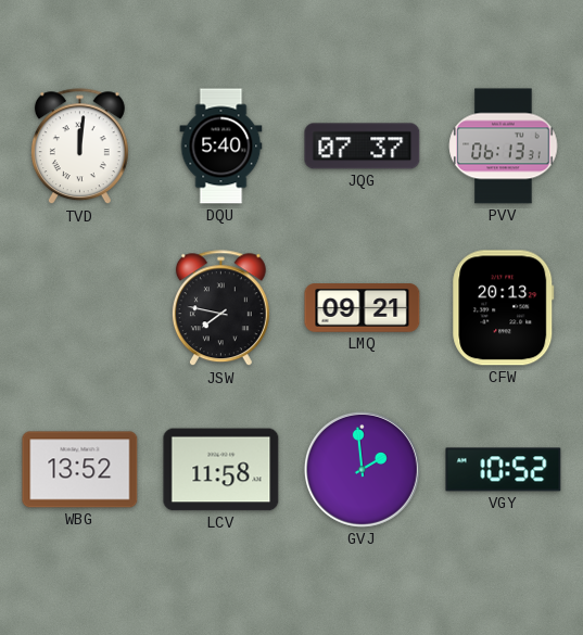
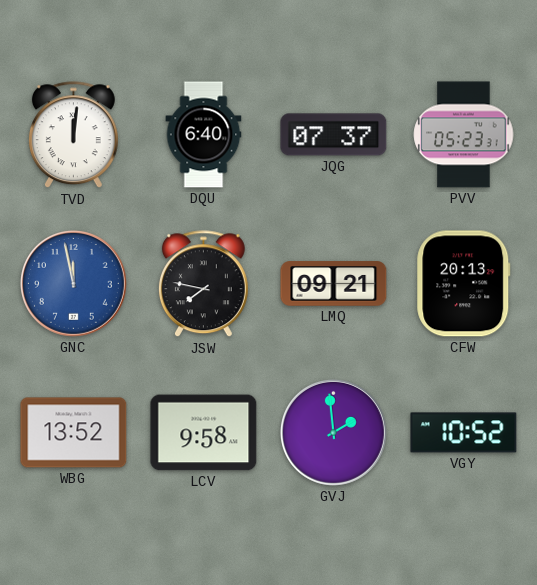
DQU: 5:40 -> 6:40
PVV: 06:13 -> 05:23
GNC: none -> 11:58
LCV: 11:58 -> 9:58
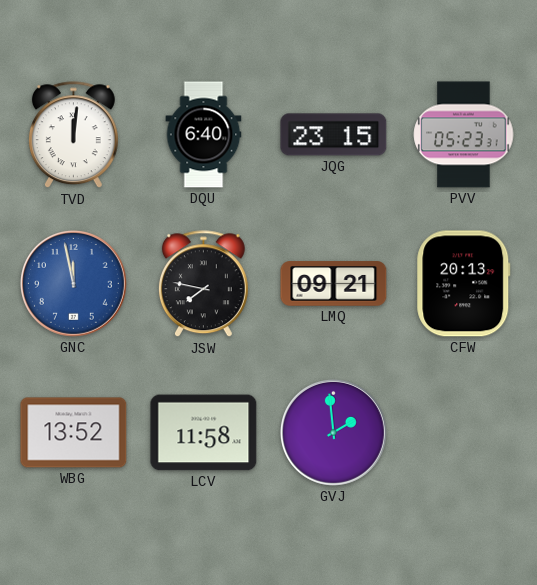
JQG: 07:37 -> 23:15
LCV: 9:58 -> 11:58
VGY: 10:52 -> none
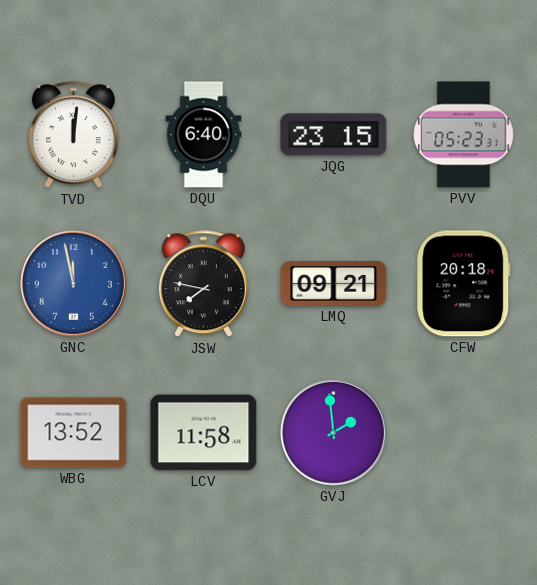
CFW: 20:13 -> 20:18
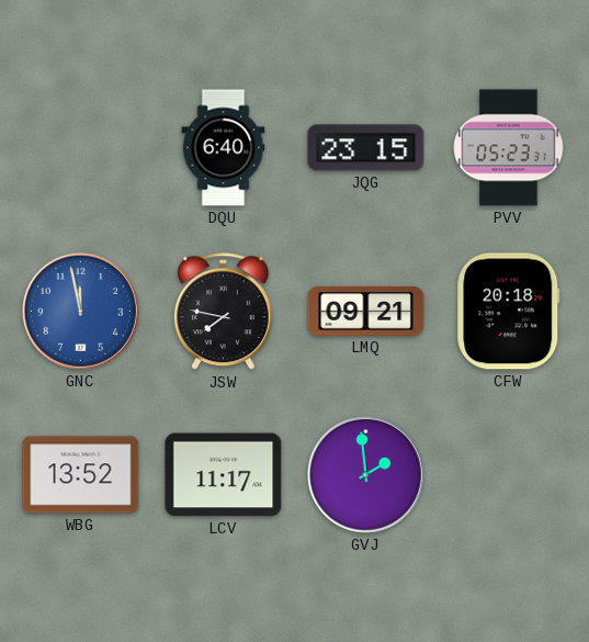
TVD: 12:01 -> none
LCV: 11:58 -> 11:17
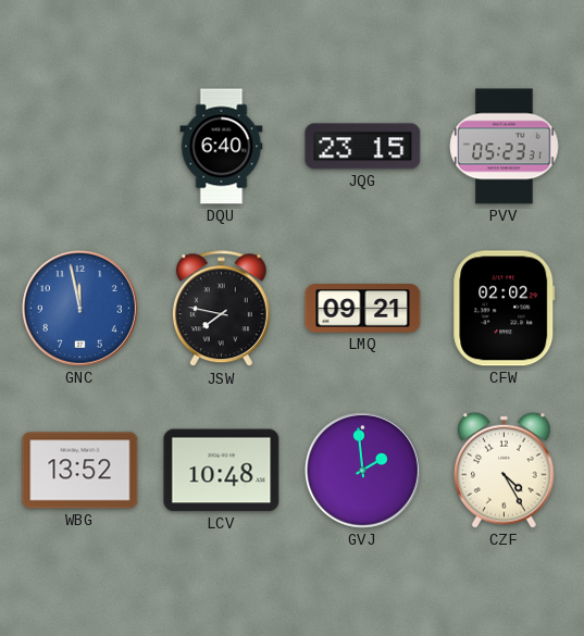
CFW: 20:18 -> 02:02
LCV: 11:17 -> 10:48
CZF: none -> 4:25
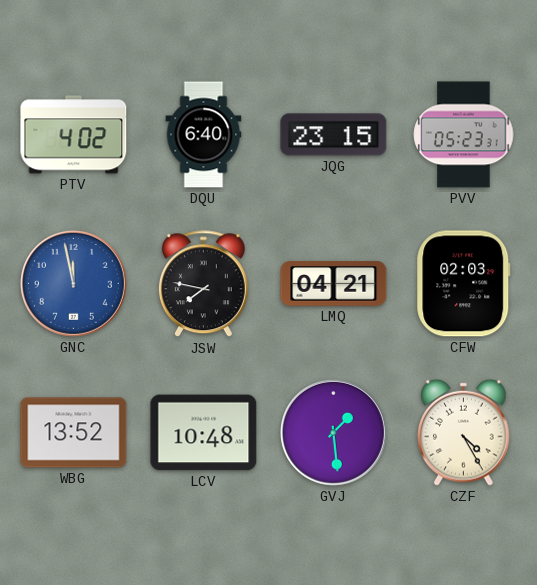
PTV: none -> 4:02
LMQ: 09:21 -> 04:21
CFW: 02:02 -> 02:03
GVJ: 1:59 -> 1:29
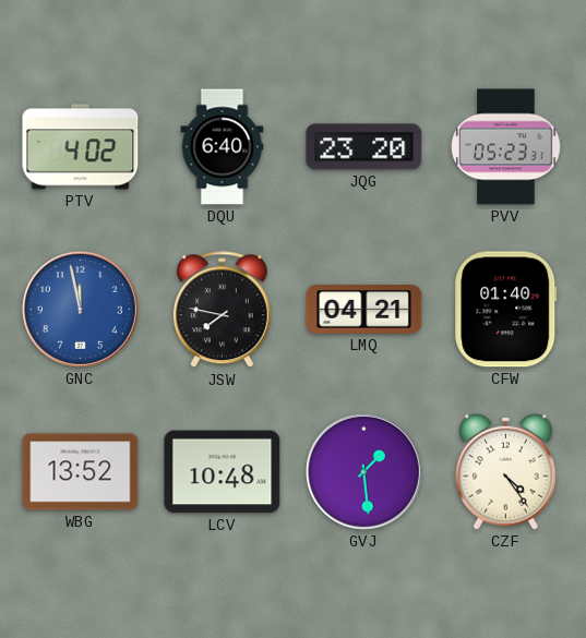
JQG: 23:15 -> 23:20
CFW: 02:03 -> 01:40
CZF: 4:25 -> 4:24
